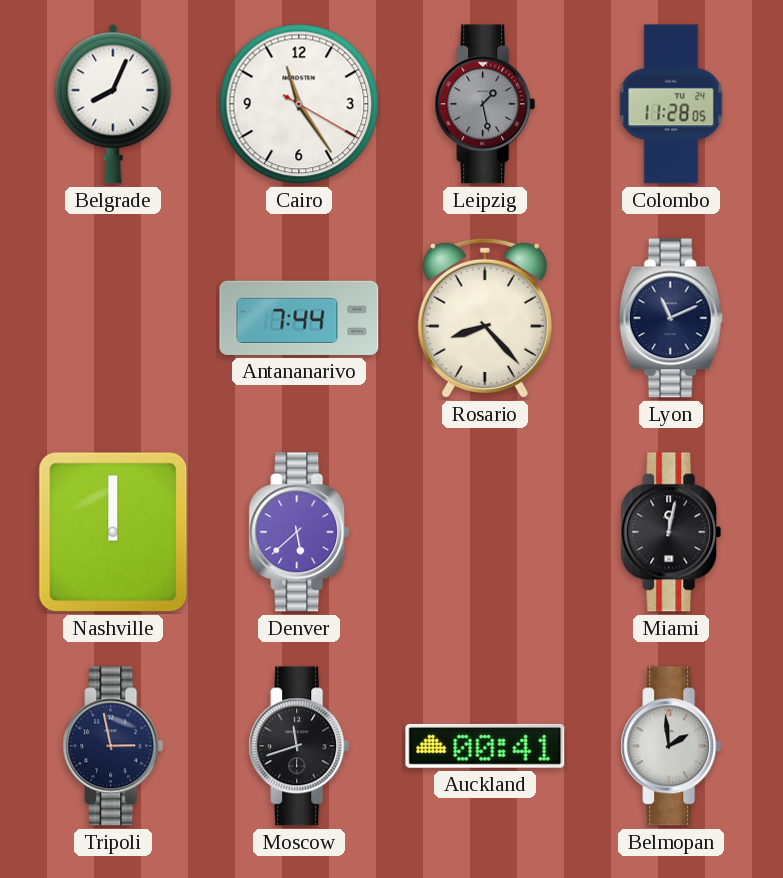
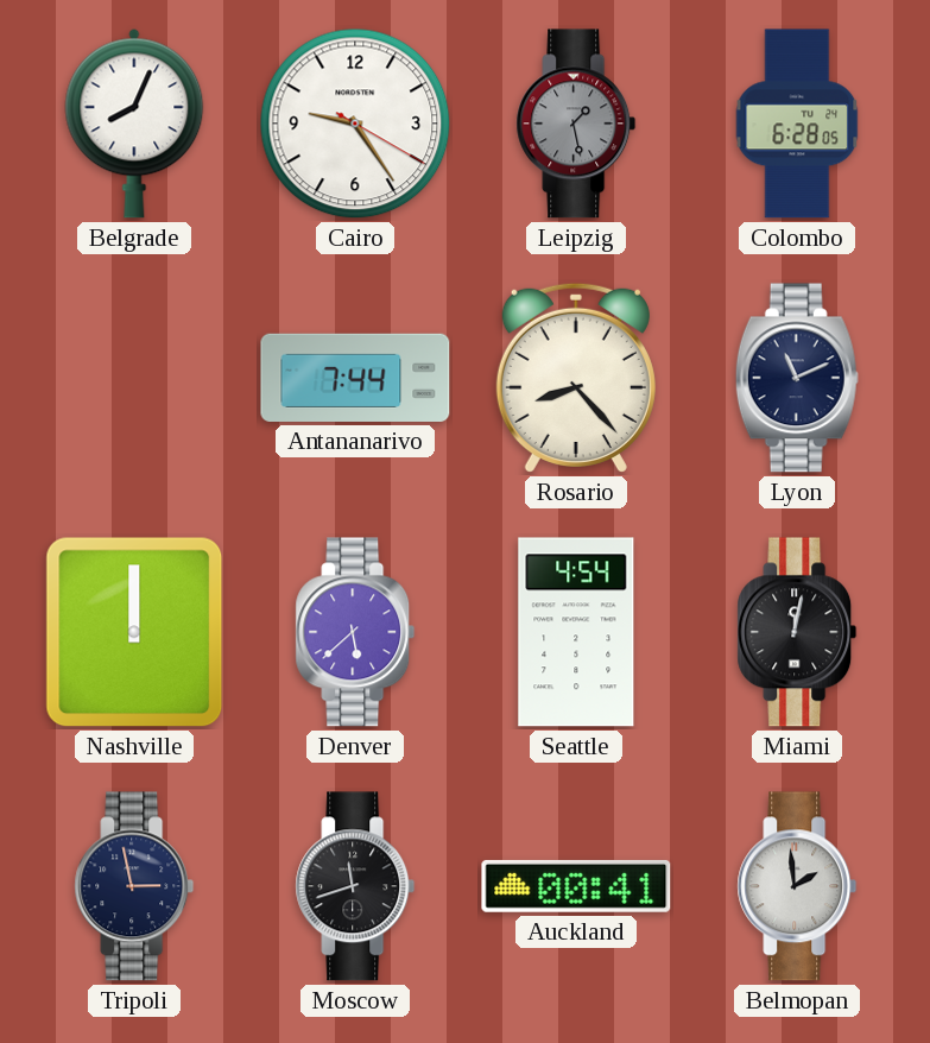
Cairo: 11:24 -> 9:24
Colombo: 11:28 -> 6:28
Seattle: none -> 4:54
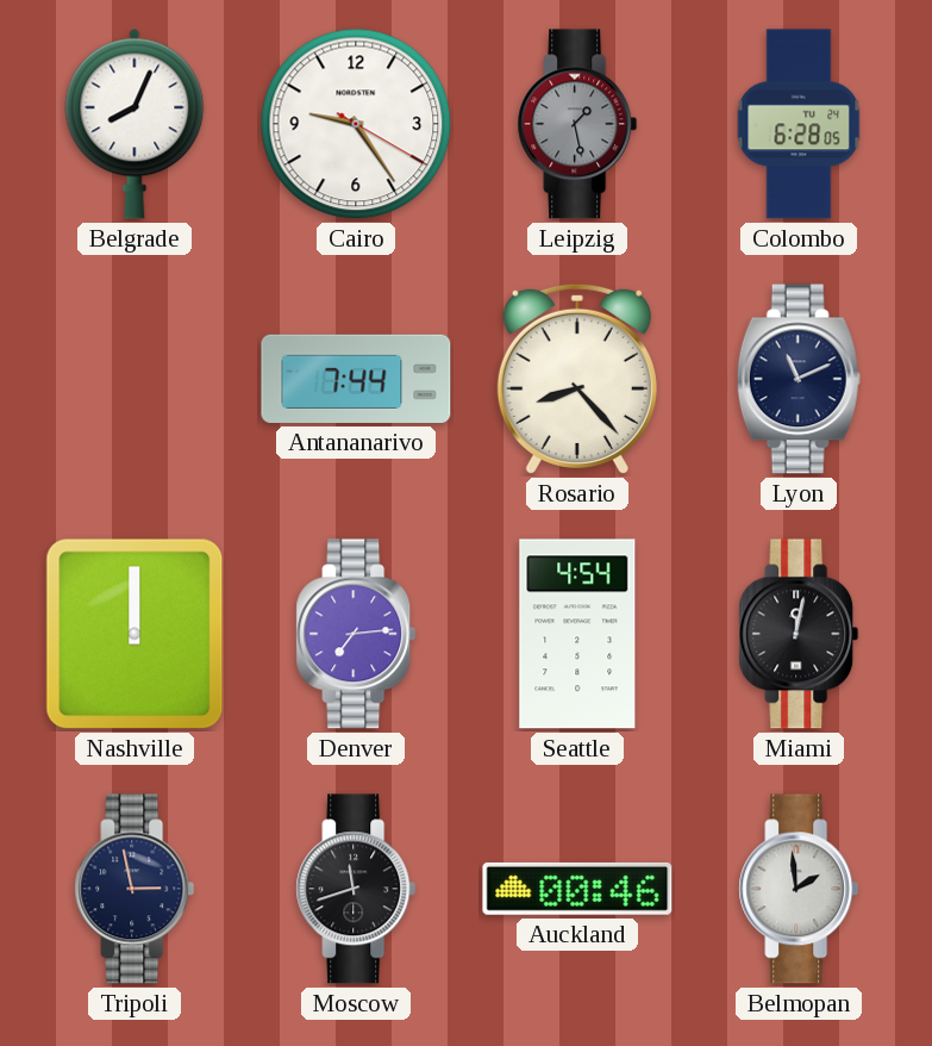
Denver: 5:38 -> 7:14
Auckland: 00:41 -> 00:46
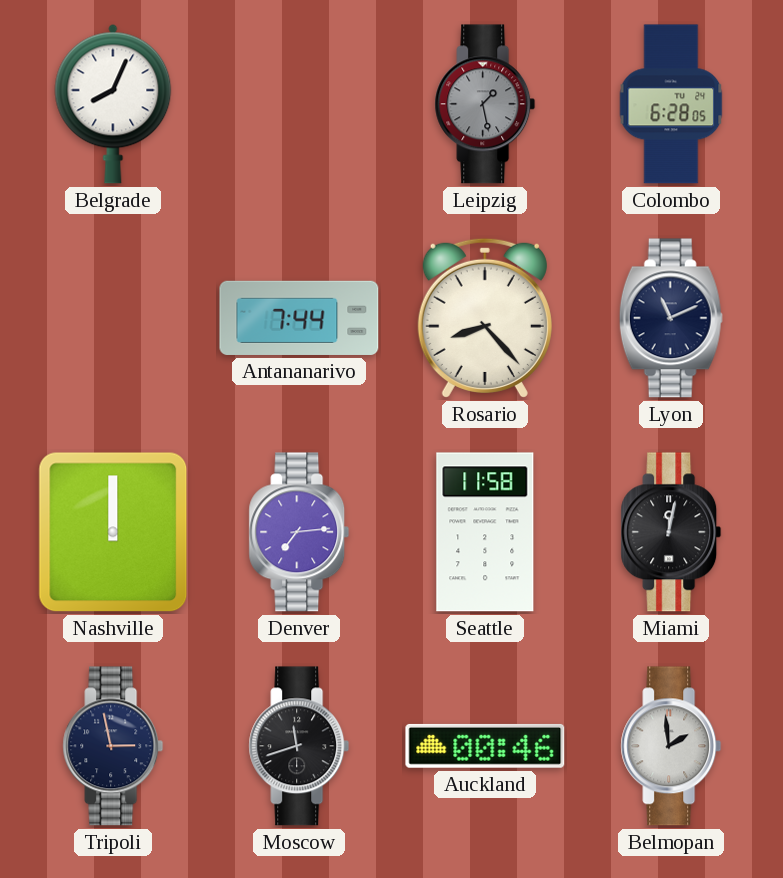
Cairo: 9:24 -> none
Seattle: 4:54 -> 11:58
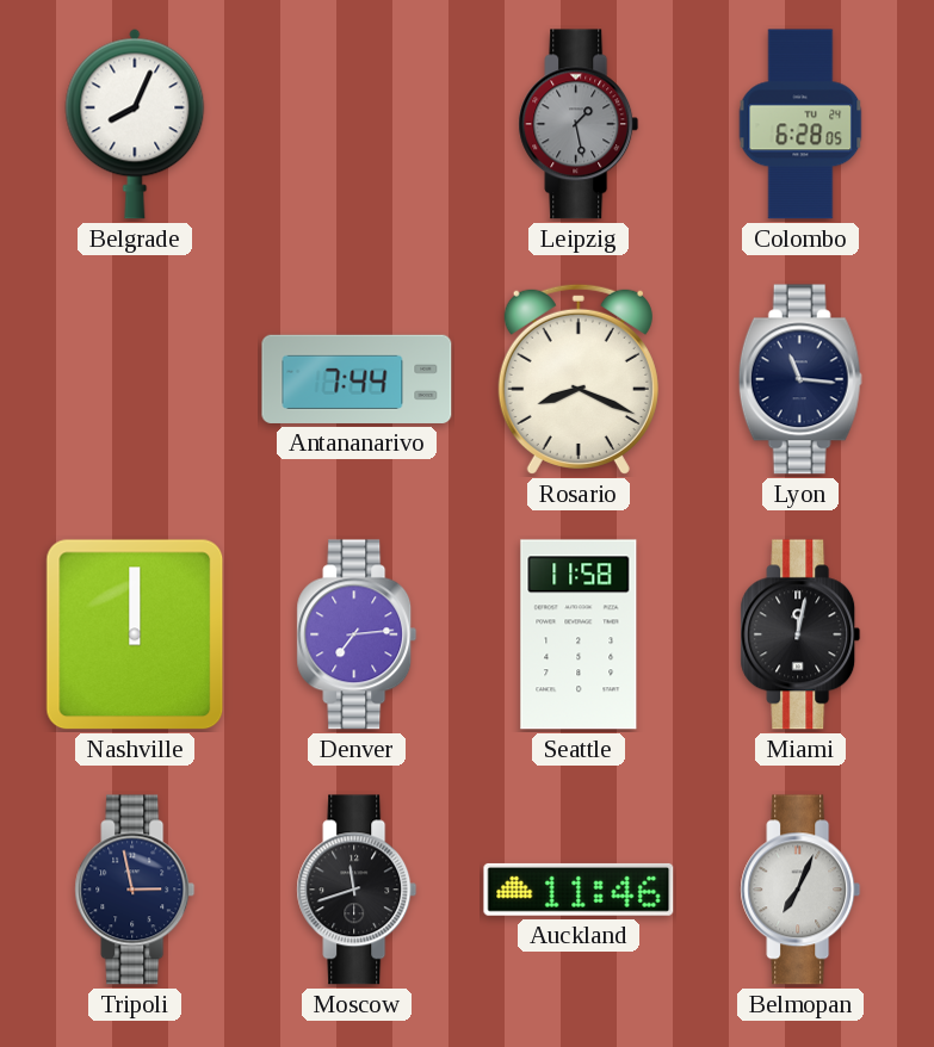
Rosario: 8:23 -> 8:19
Lyon: 11:11 -> 11:16
Auckland: 00:46 -> 11:46
Belmopan: 1:59 -> 7:04
